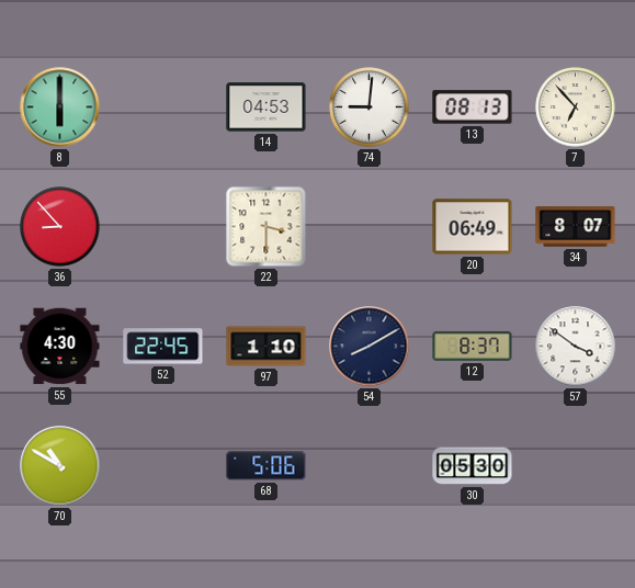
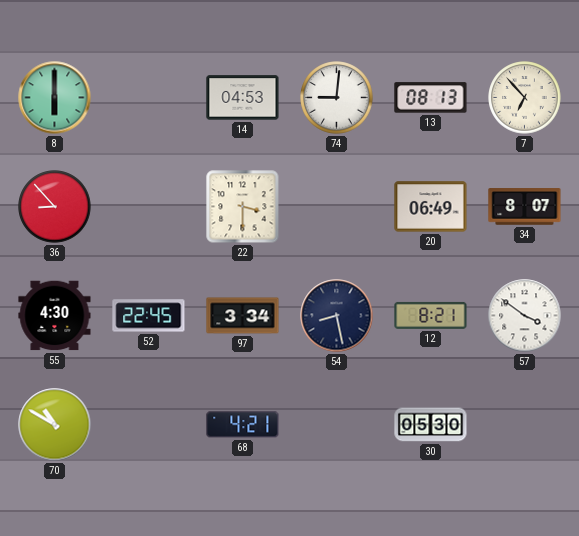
97: 1:10 -> 3:34
54: 8:10 -> 8:28
12: 8:37 -> 8:21
68: 5:06 -> 4:21
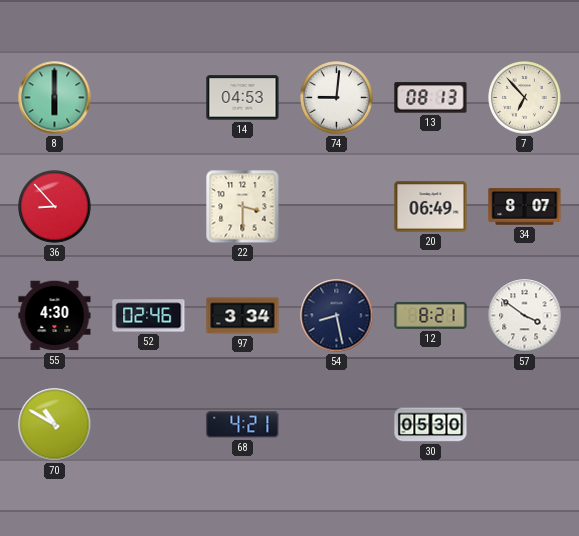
52: 22:45 -> 02:46
